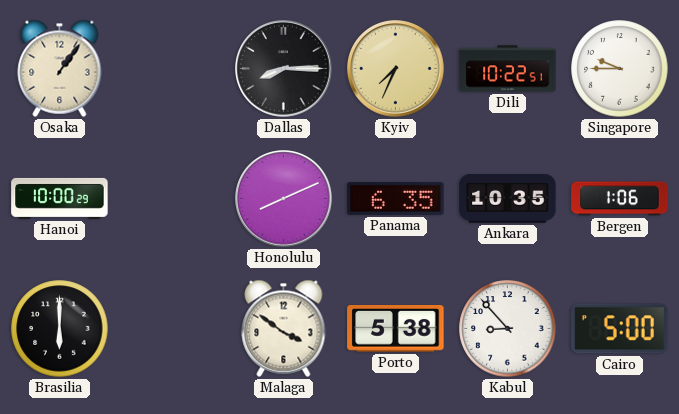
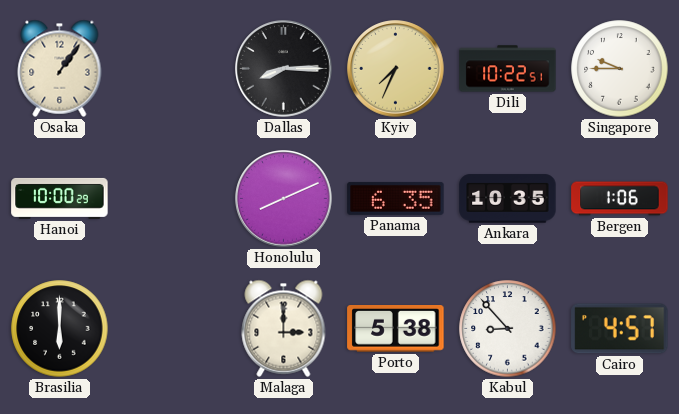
Malaga: 3:51 -> 3:00
Cairo: 5:00 -> 4:57
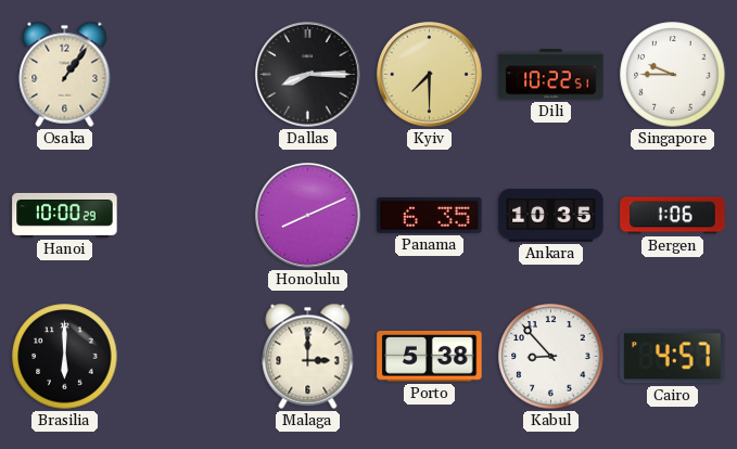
Kyiv: 7:34 -> 7:30
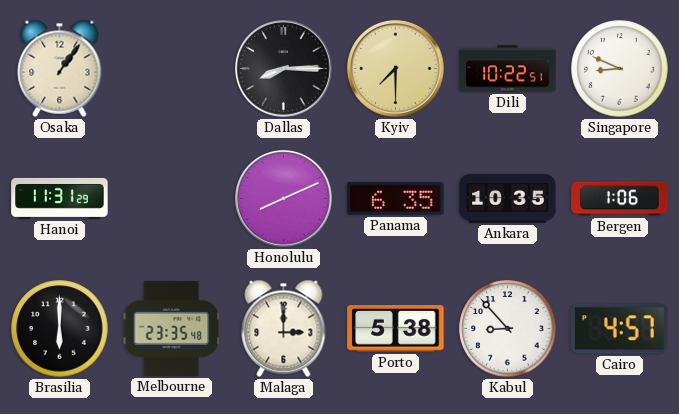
Singapore: 9:45 -> 8:49
Hanoi: 10:00 -> 11:31
Melbourne: none -> 23:35
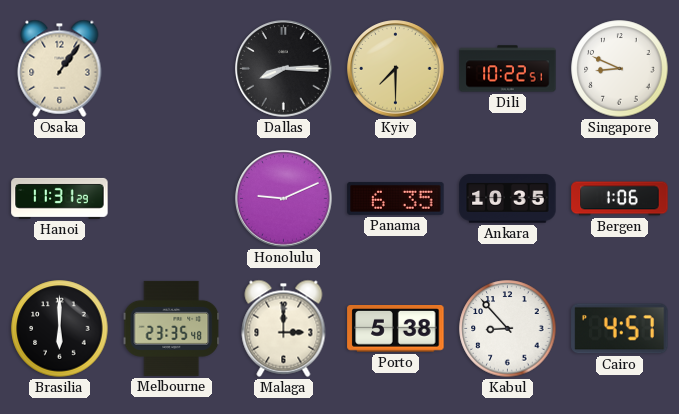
Honolulu: 8:11 -> 9:11
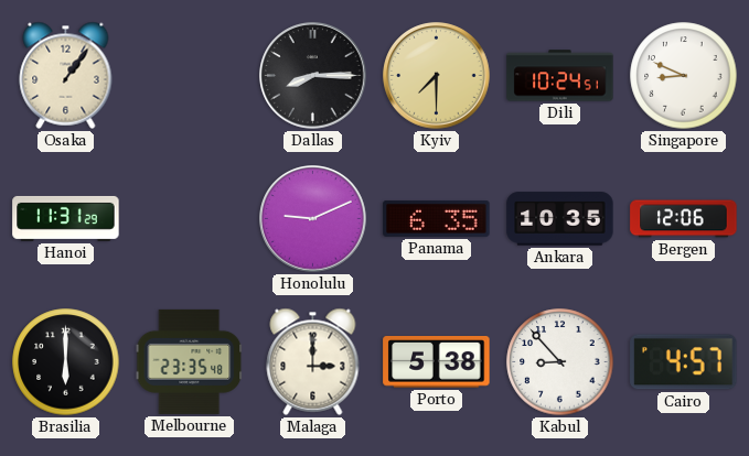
Dili: 10:22 -> 10:24
Bergen: 1:06 -> 12:06
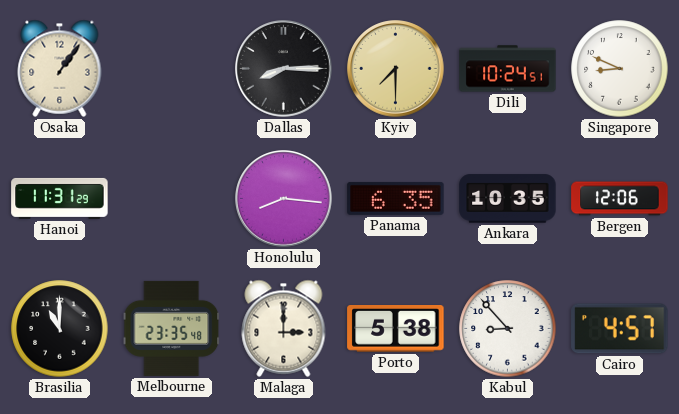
Honolulu: 9:11 -> 8:16
Brasilia: 6:00 -> 11:00
